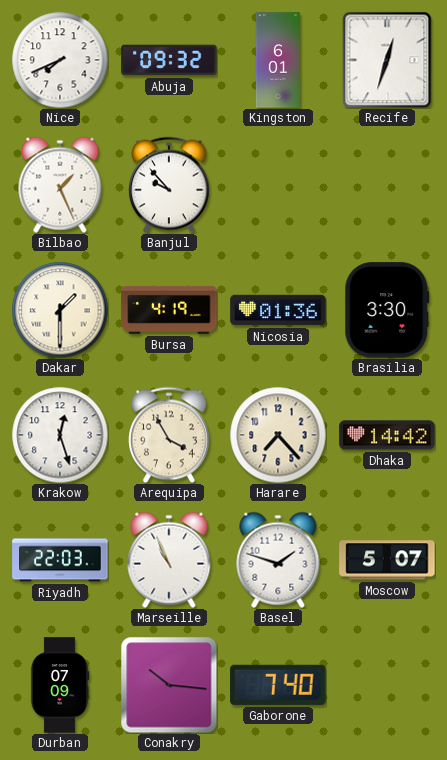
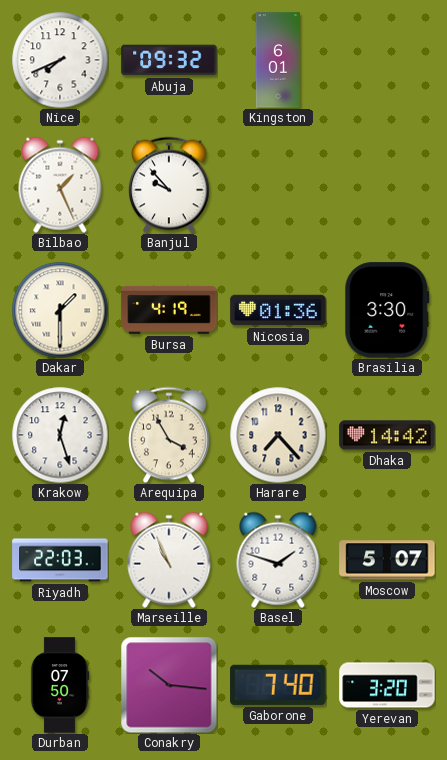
Recife: 12:33 -> none
Durban: 07:09 -> 07:50
Yerevan: none -> 3:20
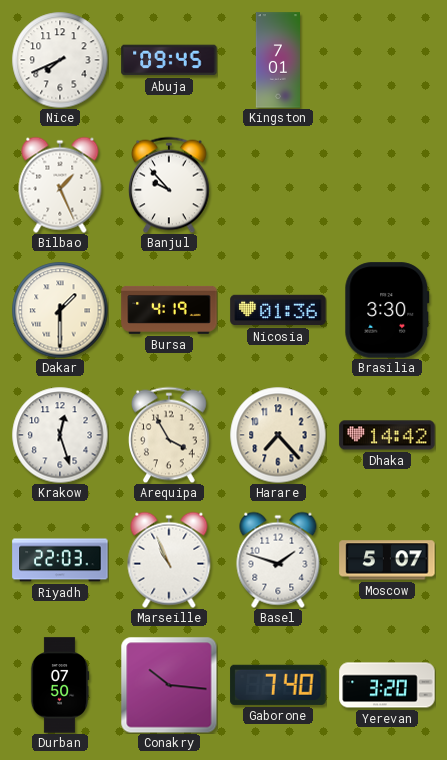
Abuja: 09:32 -> 09:45
Kingston: 6:01 -> 7:01
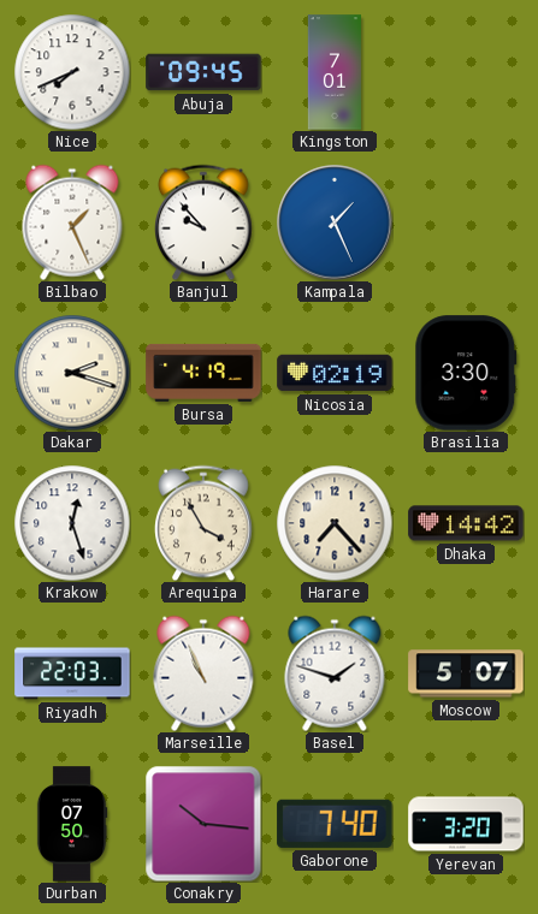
Kampala: none -> 1:26
Dakar: 1:30 -> 2:18
Nicosia: 01:36 -> 02:19
